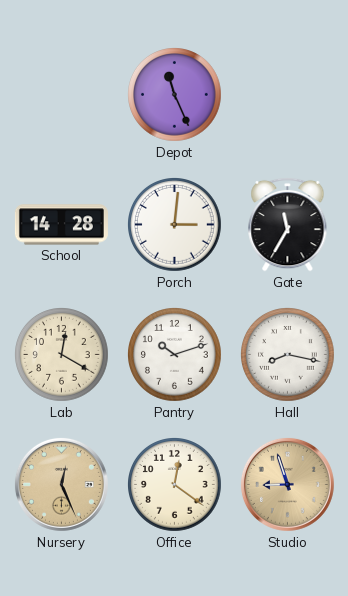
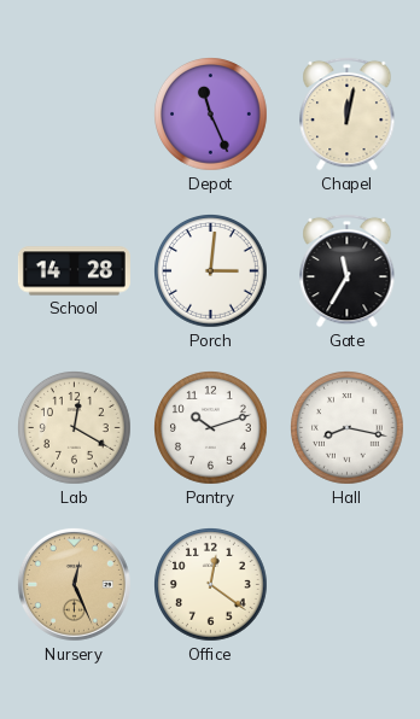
Chapel: none -> 12:02
Studio: 8:57 -> none
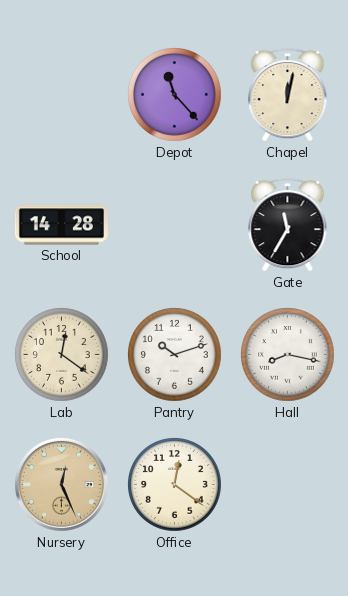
Depot: 11:26 -> 11:23
Porch: 3:01 -> none
Lab: 12:20 -> 12:21
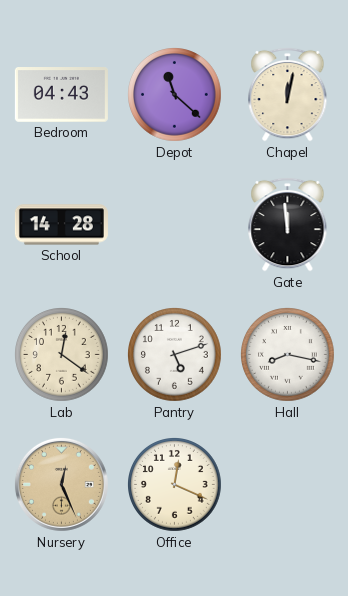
Bedroom: none -> 04:43
Depot: 11:23 -> 11:22
Gate: 11:35 -> 11:59
Pantry: 10:12 -> 5:12
Office: 12:21 -> 12:19
